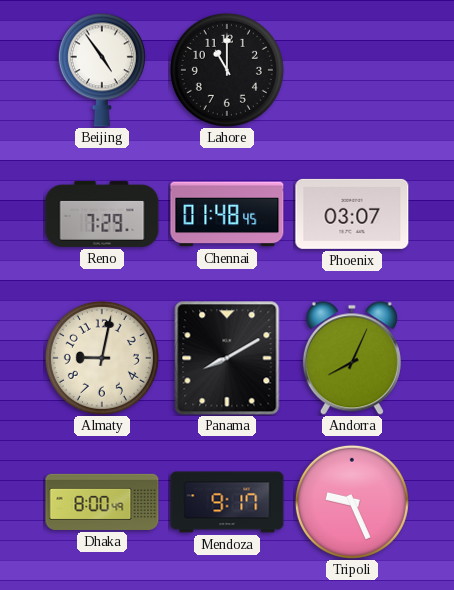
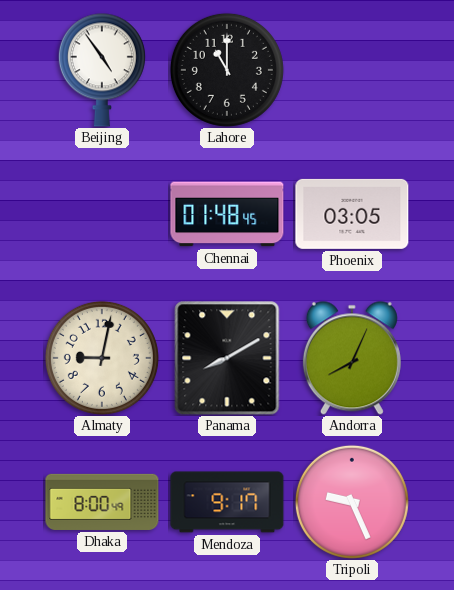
Reno: 7:29 -> none
Phoenix: 03:07 -> 03:05
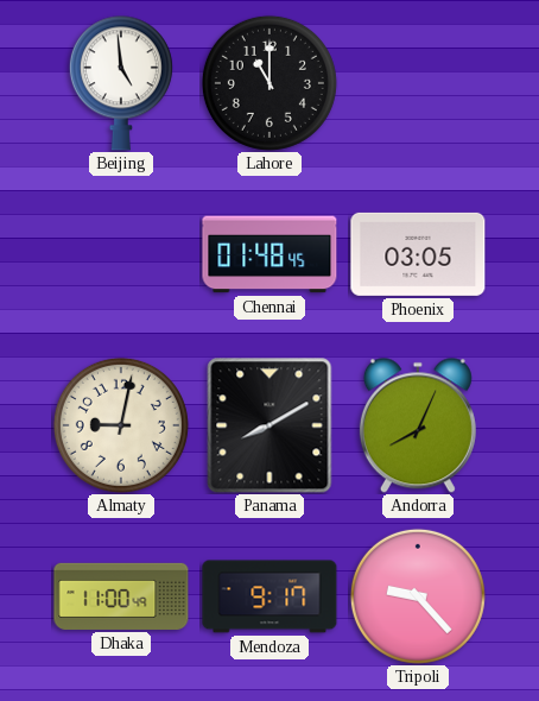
Beijing: 4:54 -> 4:59
Dhaka: 8:00 -> 11:00
Tripoli: 9:26 -> 9:23
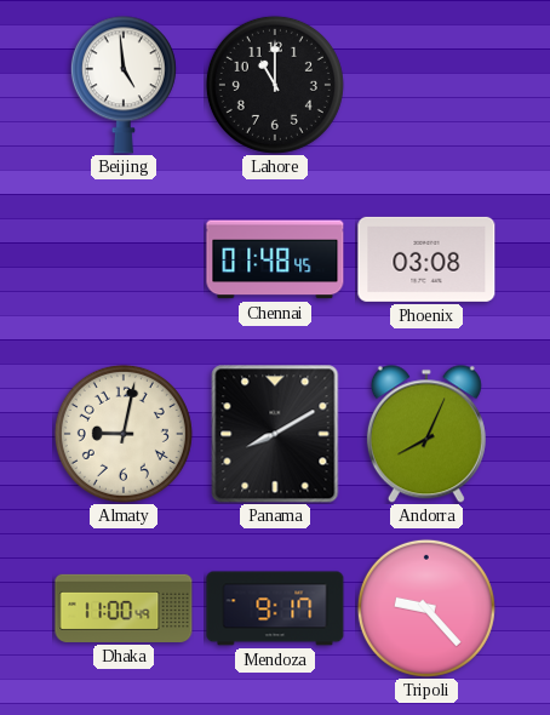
Phoenix: 03:05 -> 03:08
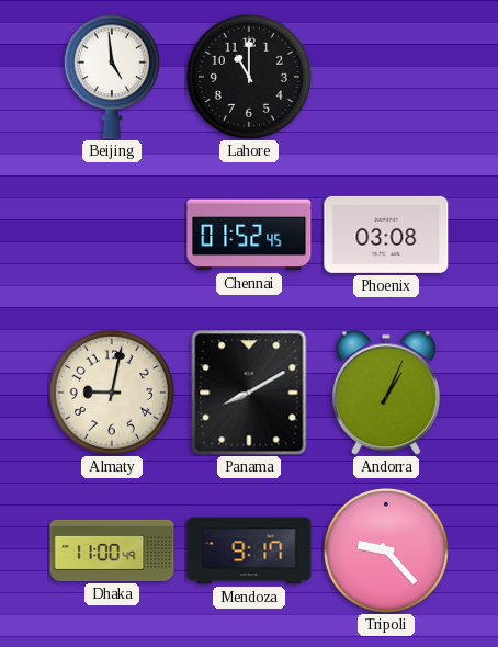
Chennai: 01:48 -> 01:52
Andorra: 8:04 -> 1:04
